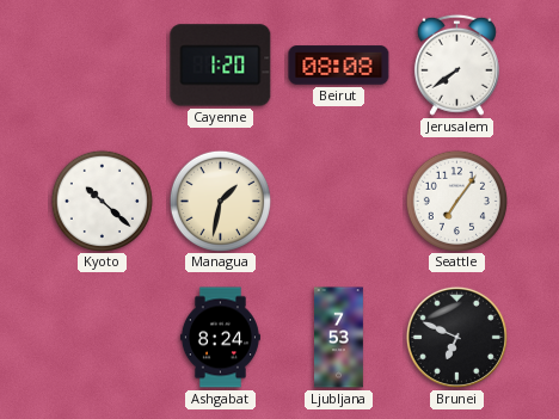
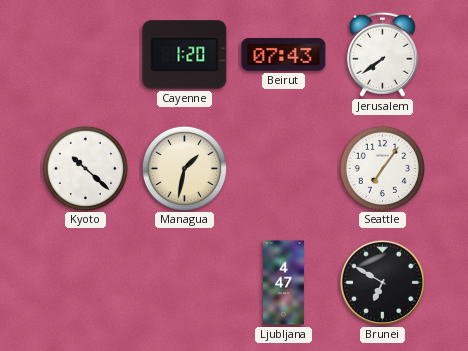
Beirut: 08:08 -> 07:43
Ashgabat: 8:24 -> none
Ljubljana: 7:53 -> 4:47
Brunei: 6:49 -> 6:50
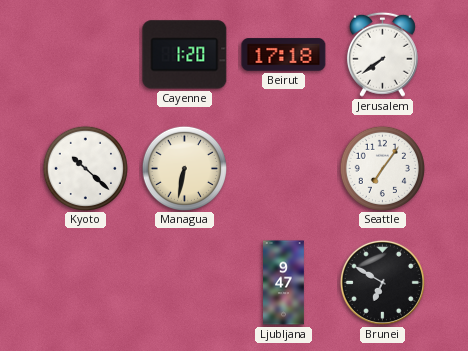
Beirut: 07:43 -> 17:18
Managua: 1:32 -> 6:32
Ljubljana: 4:47 -> 9:47
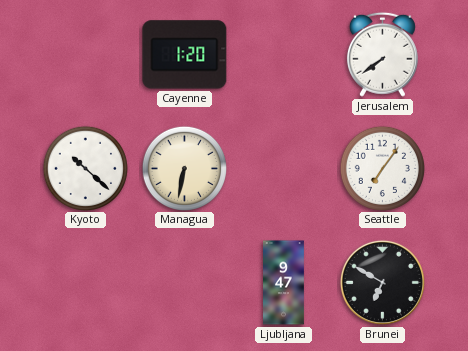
Beirut: 17:18 -> none
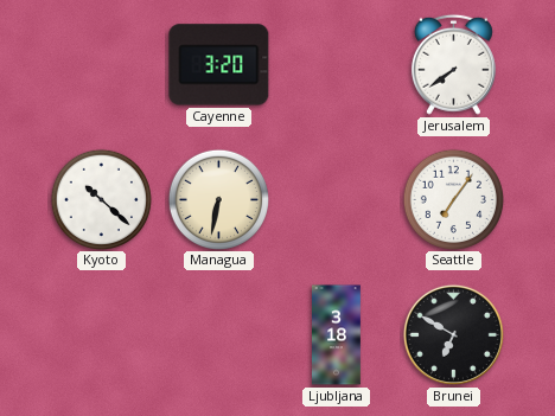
Cayenne: 1:20 -> 3:20
Ljubljana: 9:47 -> 3:18
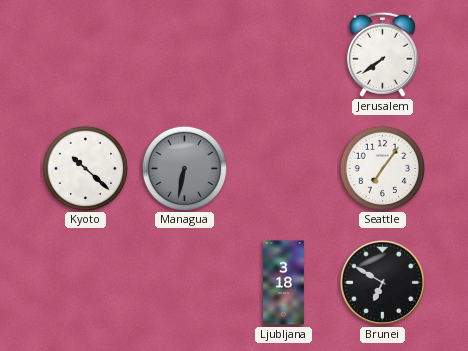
Cayenne: 3:20 -> none
Managua dial: cream -> grey
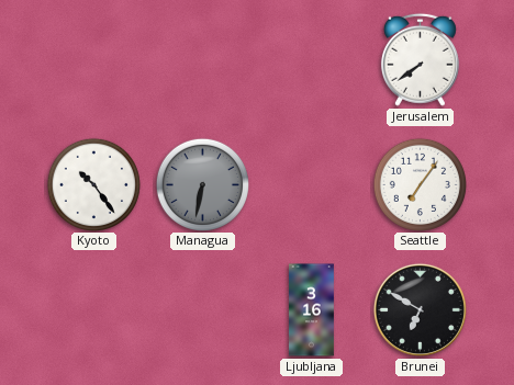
Kyoto: 10:22 -> 10:24
Ljubljana: 3:18 -> 3:16
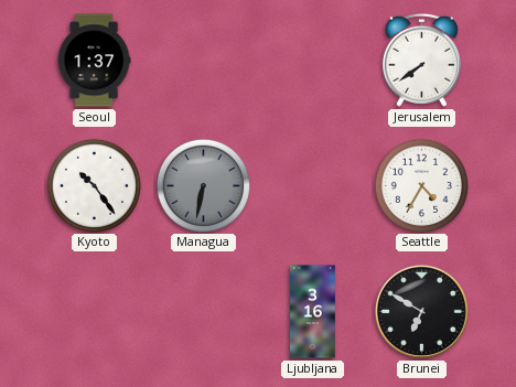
Seoul: none -> 1:37
Seattle: 7:06 -> 4:35
